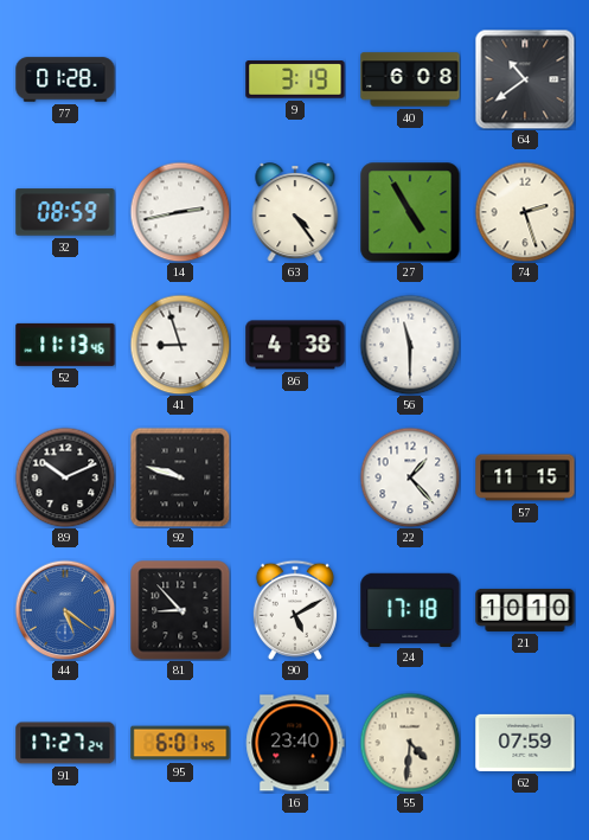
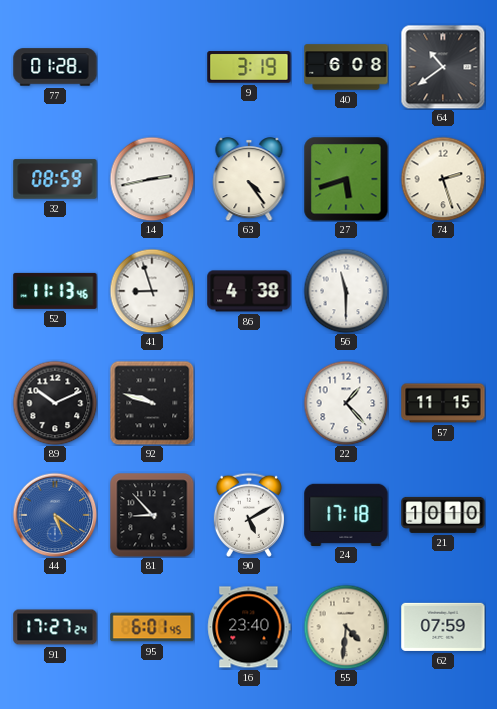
27: 4:55 -> 5:42
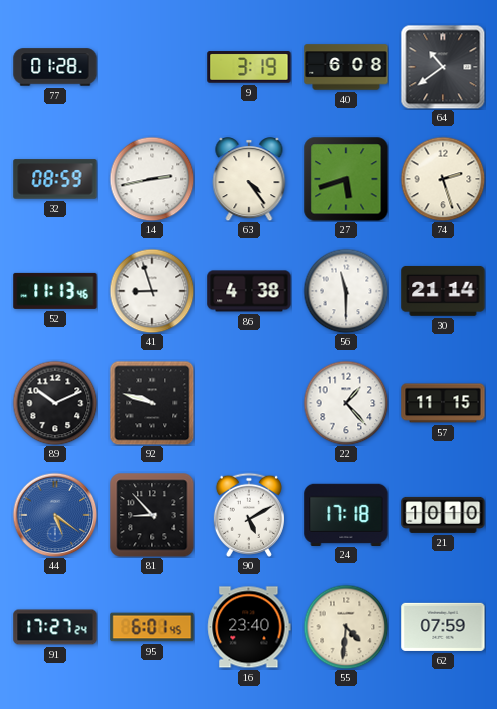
30: none -> 21:14
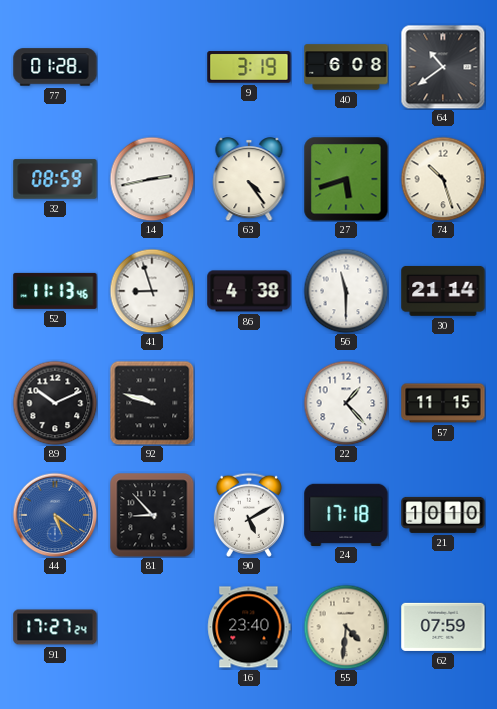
74: 2:27 -> 10:27
95: 6:01 -> none
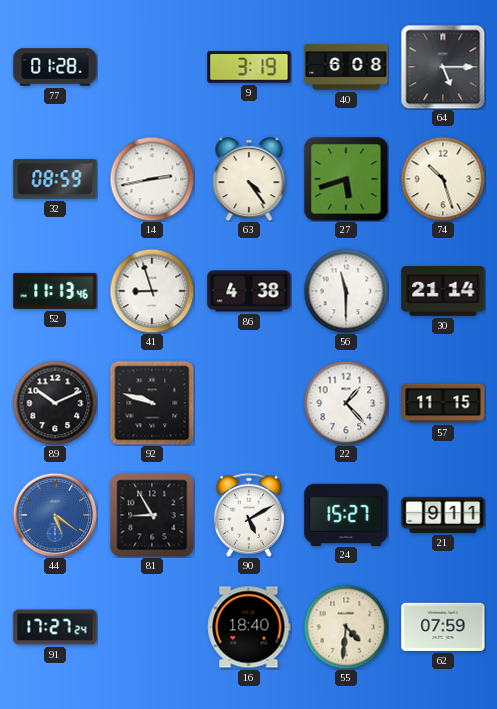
64: 10:39 -> 5:15
81: 8:53 -> 8:55
24: 17:18 -> 15:27
21: 10:10 -> 9:11
16: 23:40 -> 18:40
